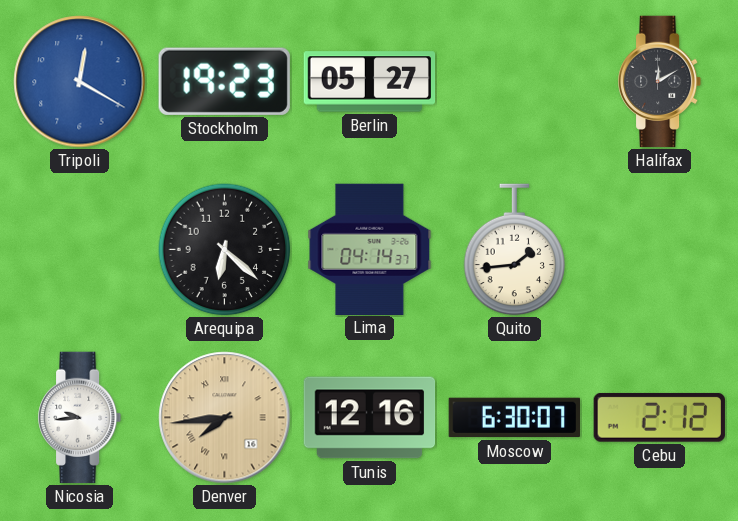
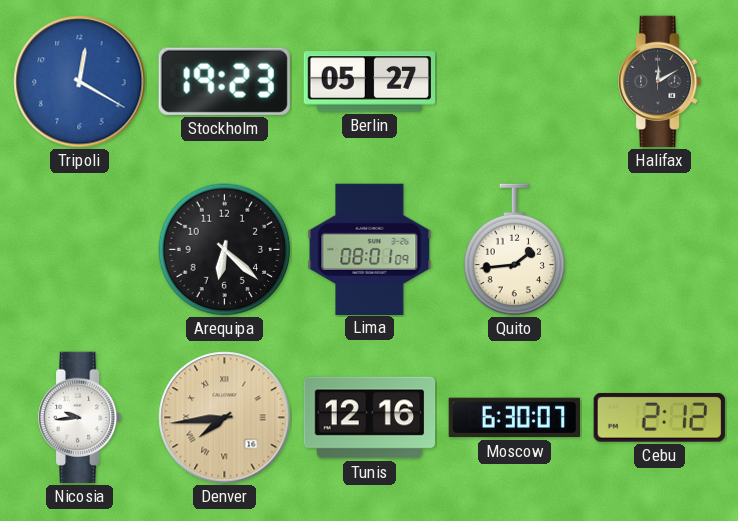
Lima: 04:14 -> 08:01
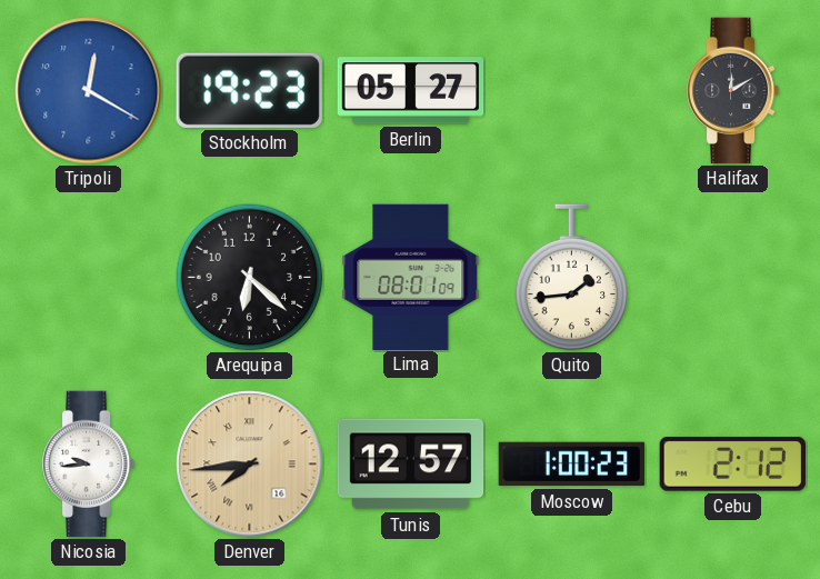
Tunis: 12:16 -> 12:57
Moscow: 6:30 -> 1:00
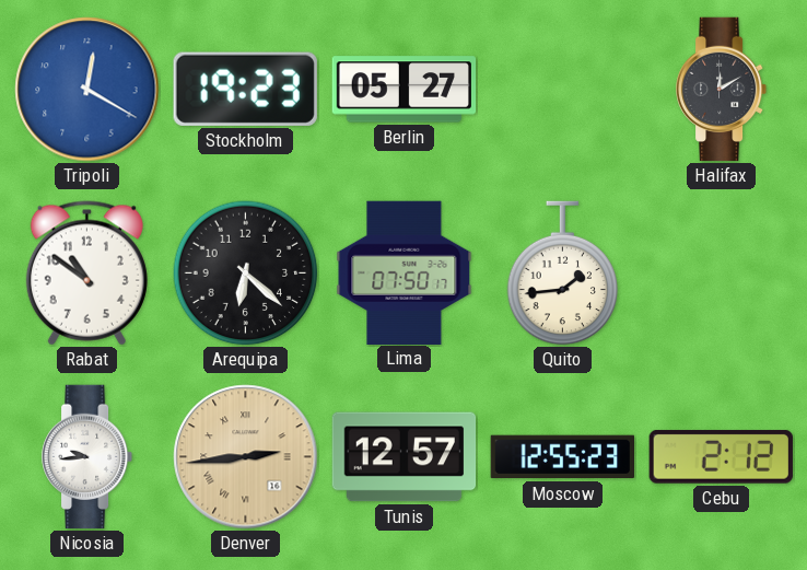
Rabat: none -> 10:51
Lima: 08:01 -> 07:50
Denver: 7:44 -> 2:44
Moscow: 1:00 -> 12:55
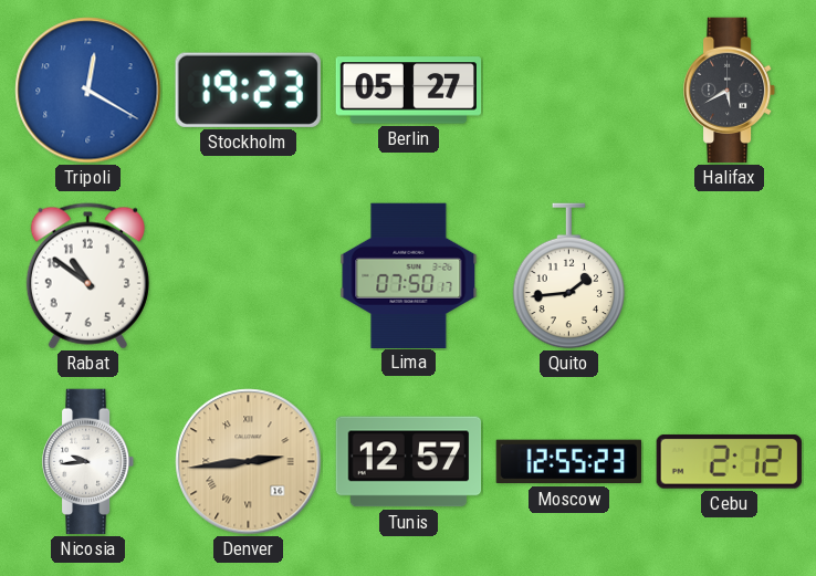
Halifax: 12:10 -> 5:40
Arequipa: 6:22 -> none
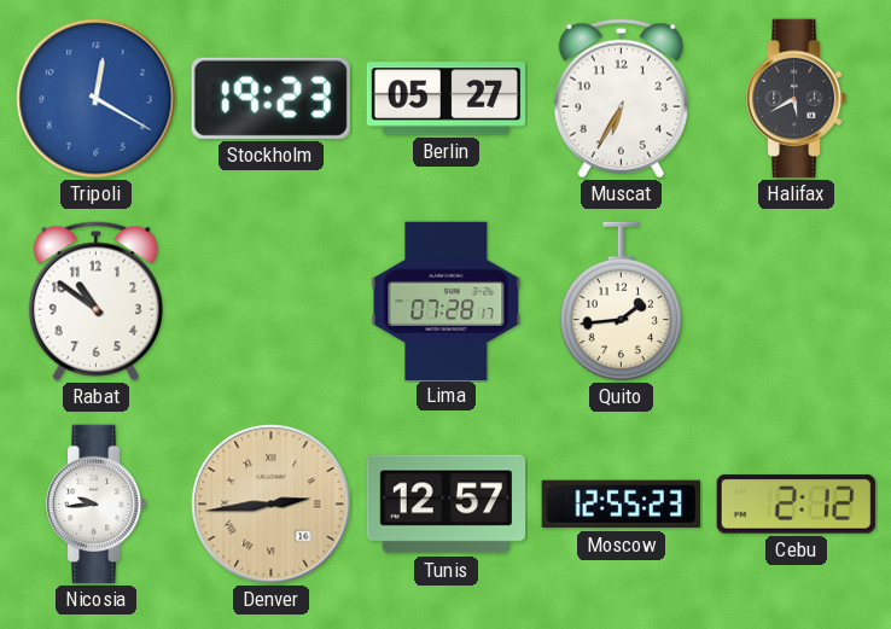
Muscat: none -> 6:35
Lima: 07:50 -> 07:28
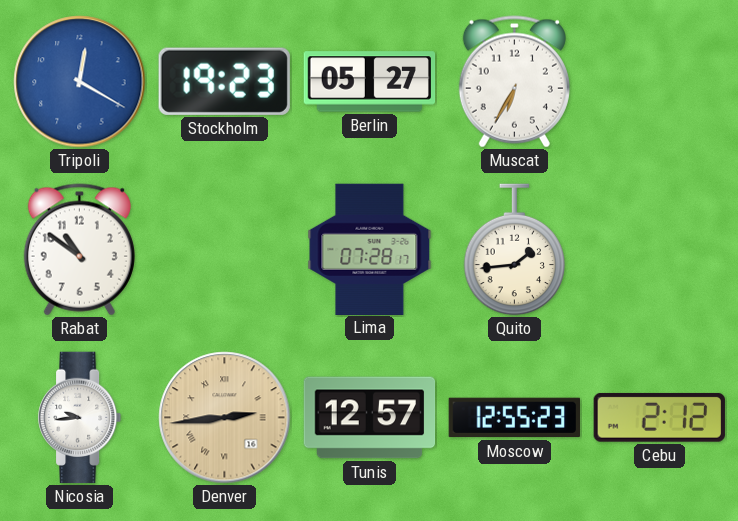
Halifax: 5:40 -> none
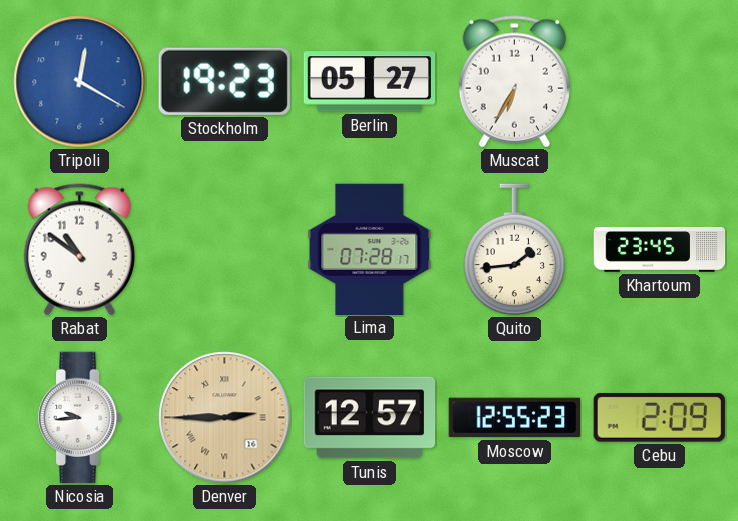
Khartoum: none -> 23:45
Denver: 2:44 -> 2:45
Cebu: 2:12 -> 2:09
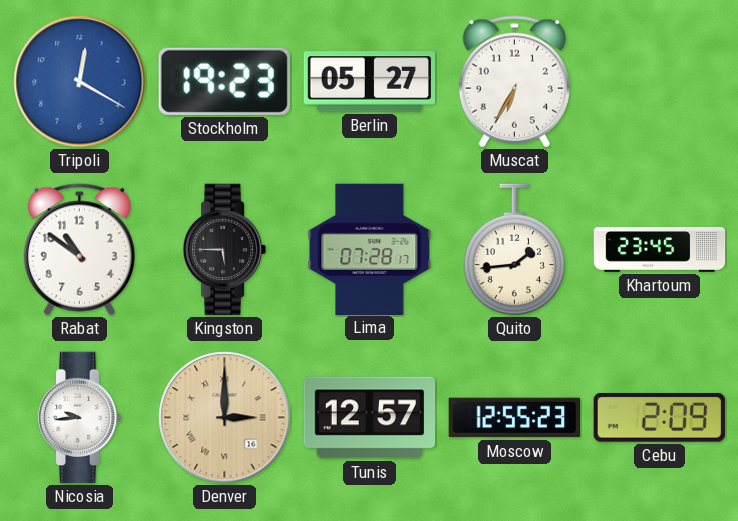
Kingston: none -> 5:45
Denver: 2:45 -> 3:00
